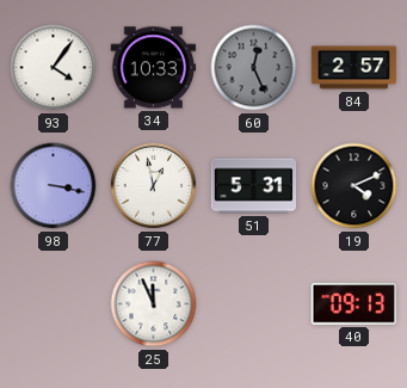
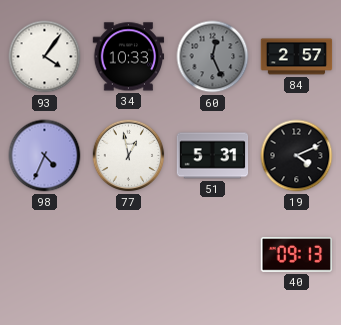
98: 3:17 -> 4:34
25: 11:56 -> none
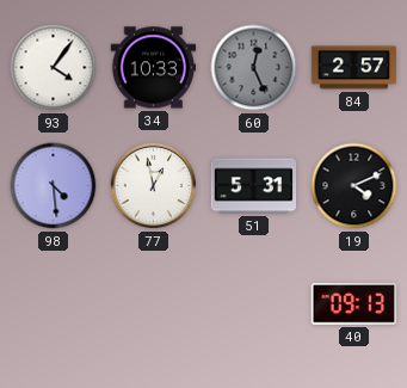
98: 4:34 -> 4:29
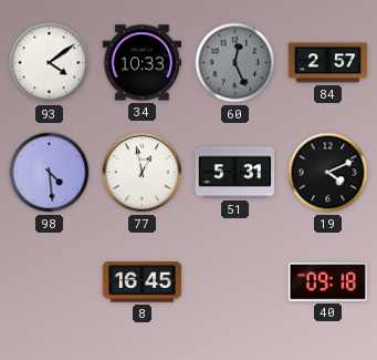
93: 4:06 -> 4:09
8: none -> 16:45
40: 09:13 -> 09:18
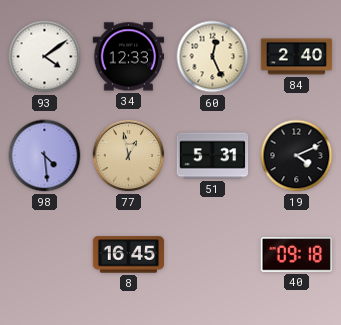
34: 10:33 -> 12:33
60 dial: grey -> cream
84: 2:57 -> 2:40
77 dial: white -> champagne
